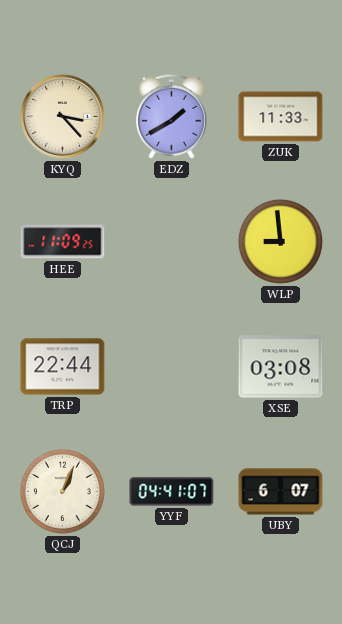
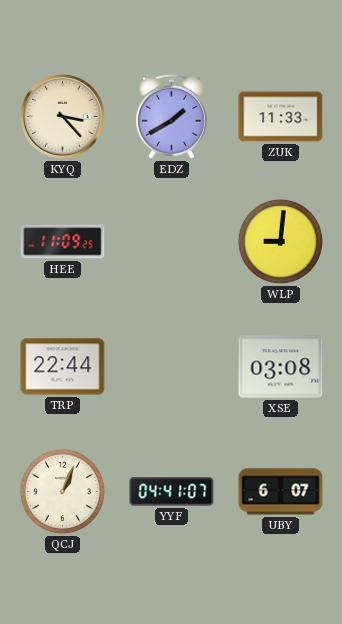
WLP: 8:59 -> 9:01
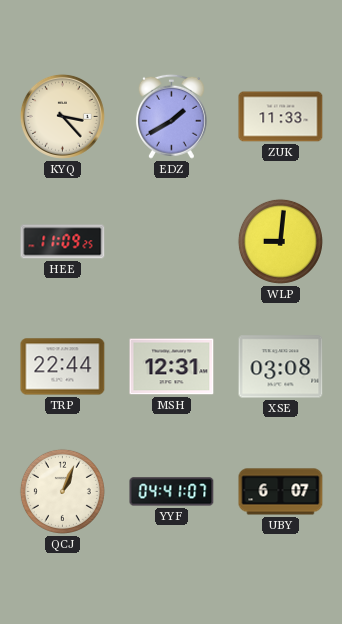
MSH: none -> 12:31
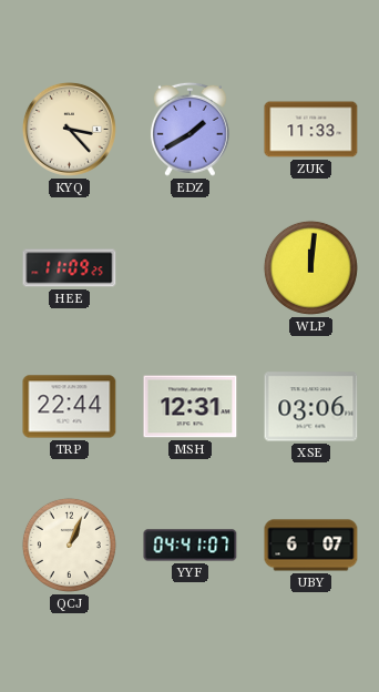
WLP: 9:01 -> 12:01
XSE: 03:08 -> 03:06
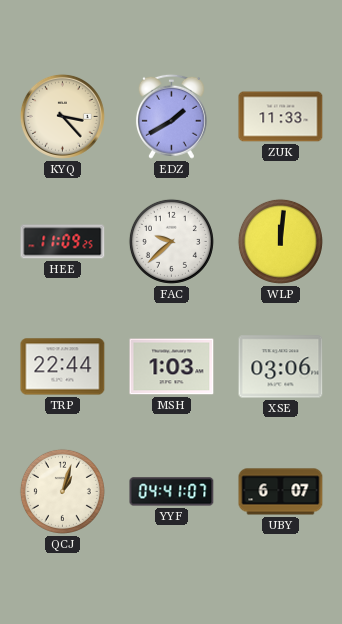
FAC: none -> 9:38
MSH: 12:31 -> 1:03
QCJ: 1:04 -> 1:03
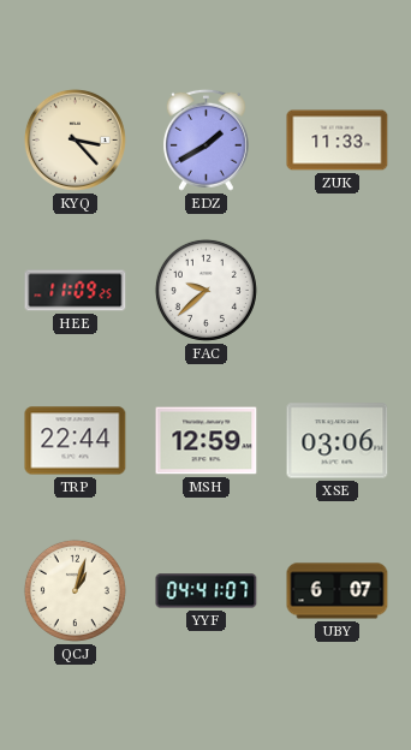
WLP: 12:01 -> none
MSH: 1:03 -> 12:59
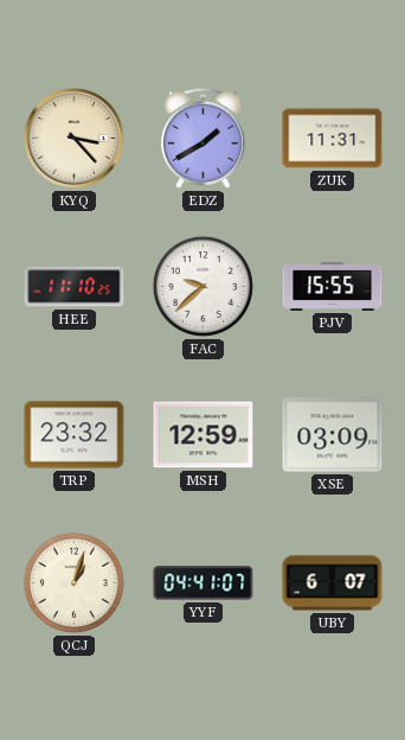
ZUK: 11:33 -> 11:31
HEE: 11:09 -> 11:10
PJV: none -> 15:55
TRP: 22:44 -> 23:32
XSE: 03:06 -> 03:09
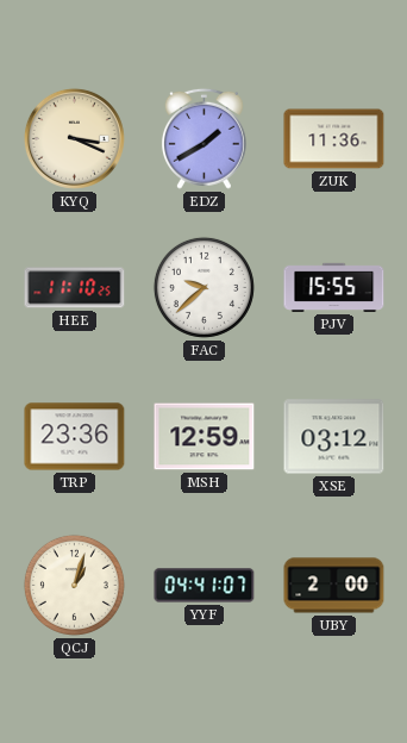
KYQ: 3:23 -> 3:19
ZUK: 11:31 -> 11:36
TRP: 23:32 -> 23:36
XSE: 03:09 -> 03:12
UBY: 6:07 -> 2:00
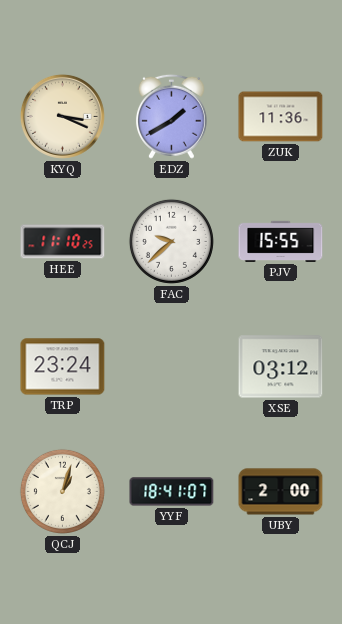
TRP: 23:36 -> 23:24
MSH: 12:59 -> none
YYF: 04:41 -> 18:41
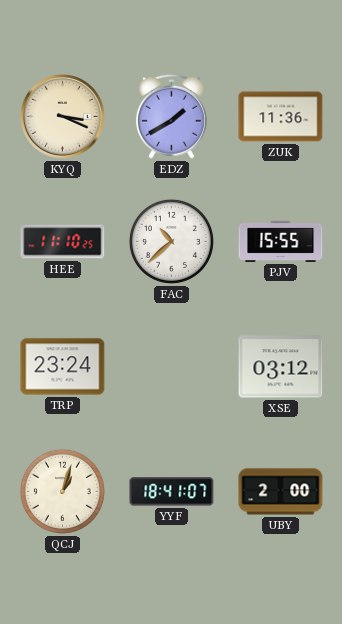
FAC: 9:38 -> 10:38
